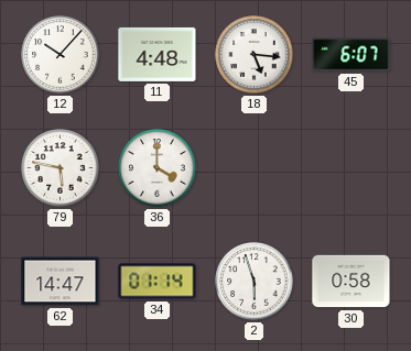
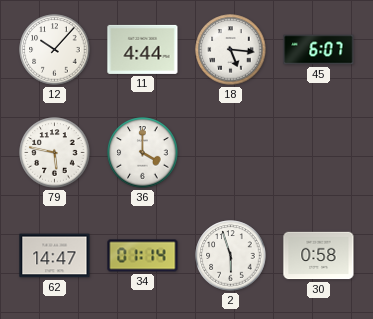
11: 4:48 -> 4:44
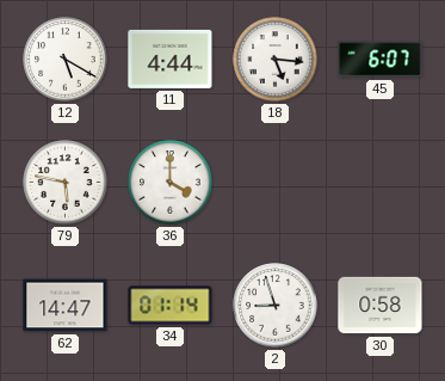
12: 10:07 -> 5:20
2: 5:57 -> 8:57
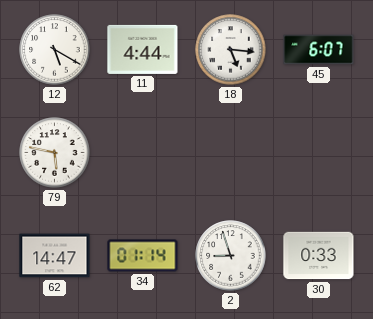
36: 4:00 -> none
30: 0:58 -> 0:33
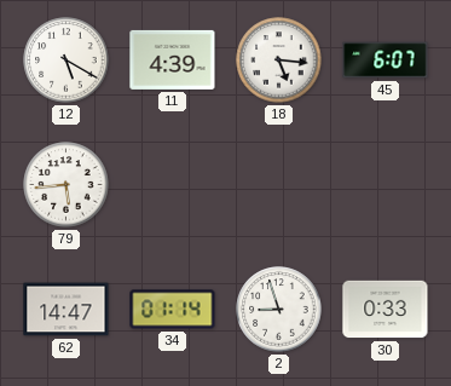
11: 4:44 -> 4:39
79: 5:47 -> 5:44
